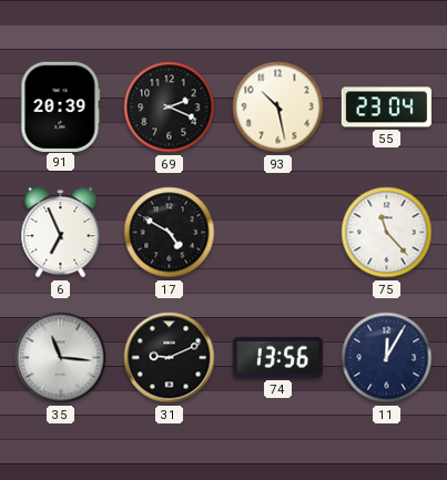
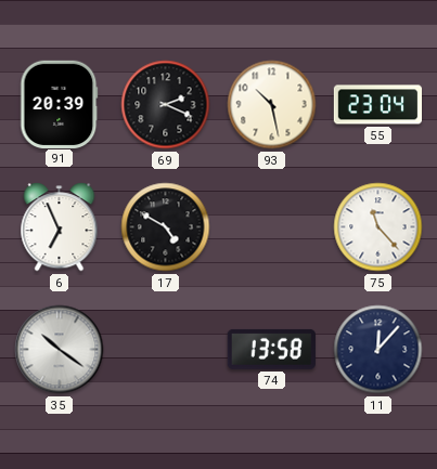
35: 11:16 -> 10:21
31: 9:11 -> none
74: 13:56 -> 13:58
11: 12:05 -> 12:07
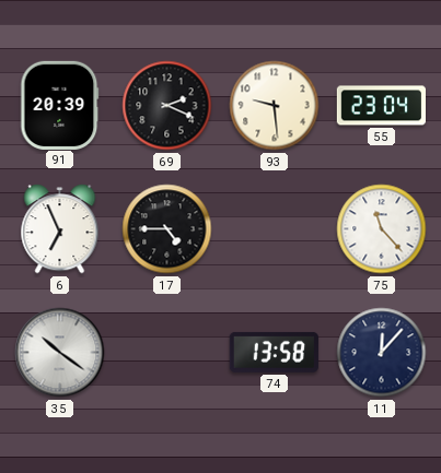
93: 10:28 -> 9:29
17: 4:50 -> 4:45
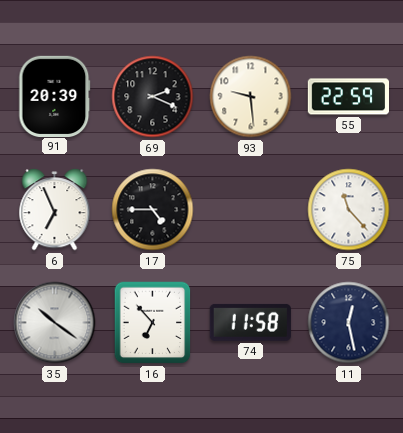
55: 23:04 -> 22:59
16: none -> 6:53
74: 13:58 -> 11:58
11: 12:07 -> 12:28
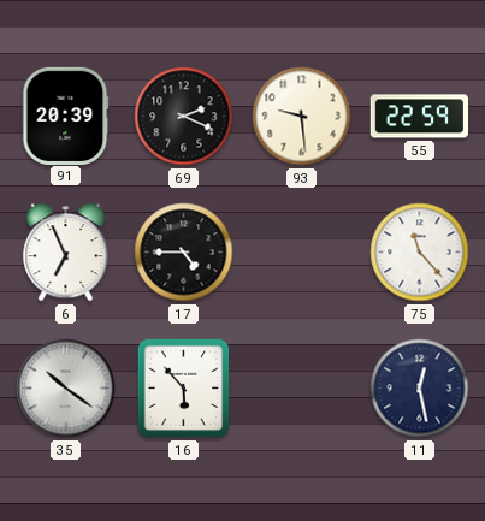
16: 6:53 -> 5:53
74: 11:58 -> none
